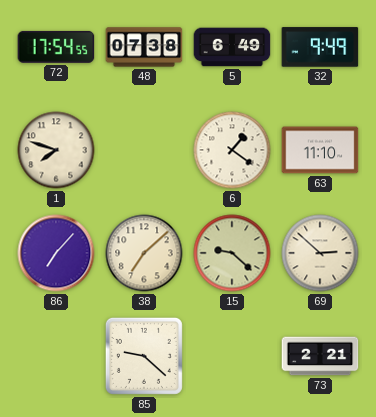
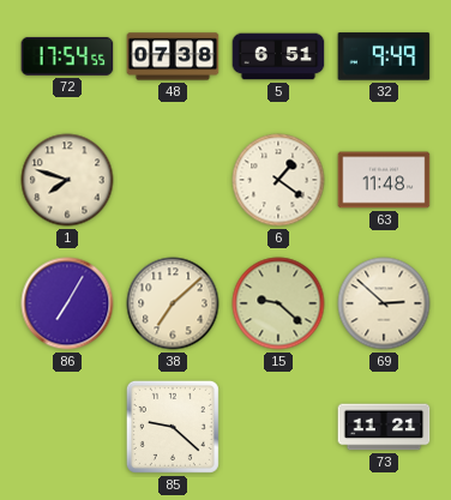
5: 6:49 -> 6:51
63: 11:10 -> 11:48
86: 7:07 -> 7:05
73: 2:21 -> 11:21
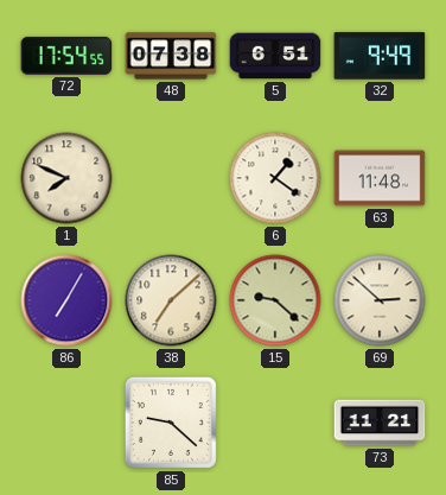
1: 7:48 -> 7:49
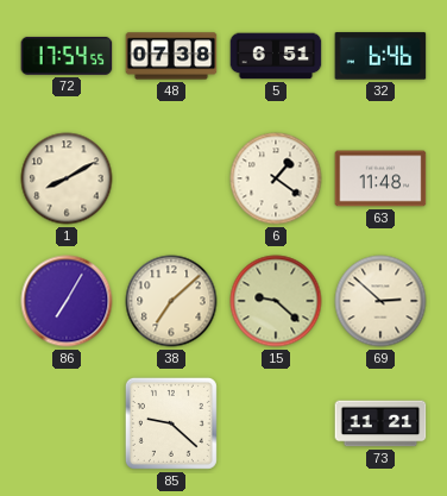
32: 9:49 -> 6:46
1: 7:49 -> 8:10
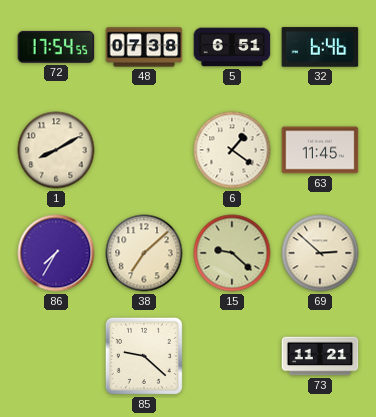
63: 11:48 -> 11:45
86: 7:05 -> 7:35
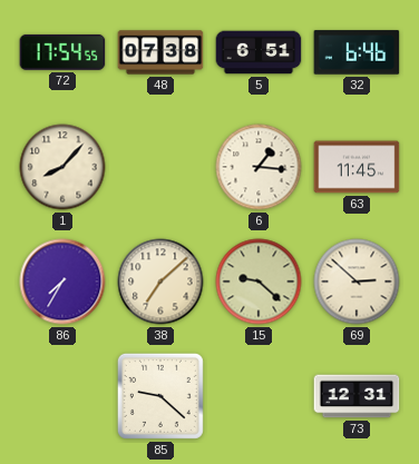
1: 8:10 -> 8:07
6: 1:21 -> 1:16
73: 11:21 -> 12:31
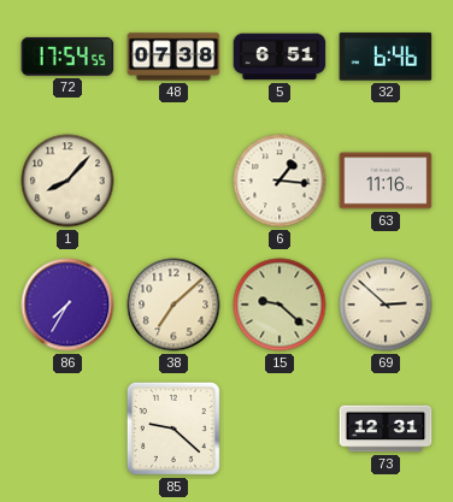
63: 11:45 -> 11:16
